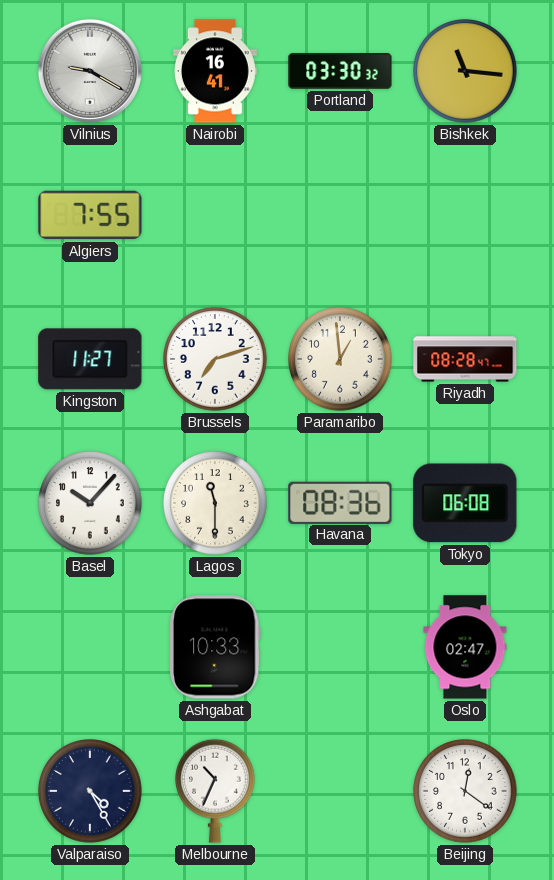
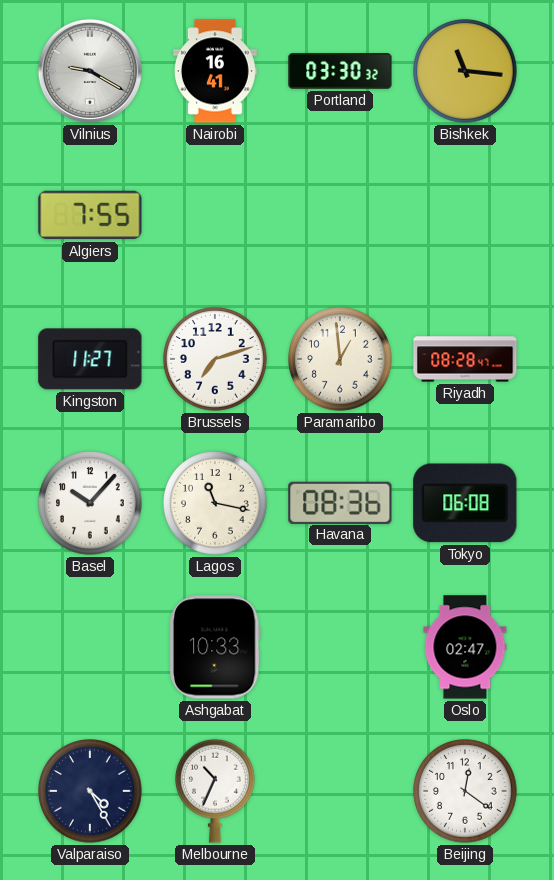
Lagos: 11:30 -> 11:17
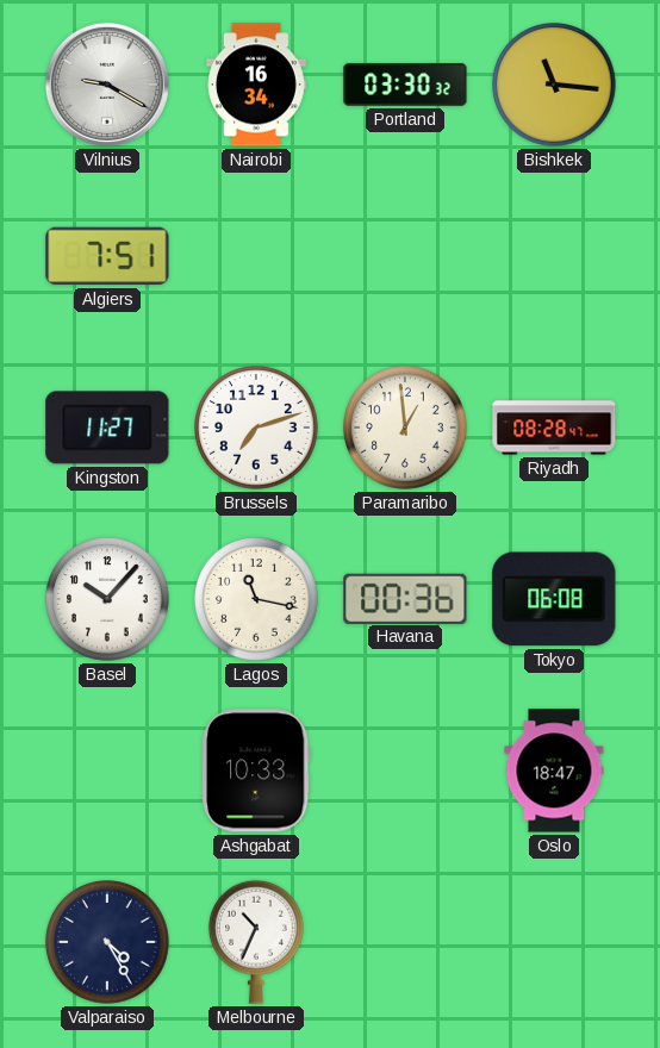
Nairobi: 16:41 -> 16:34
Algiers: 7:55 -> 7:51
Havana: 08:36 -> 00:36
Oslo: 02:47 -> 18:47
Beijing: 12:21 -> none
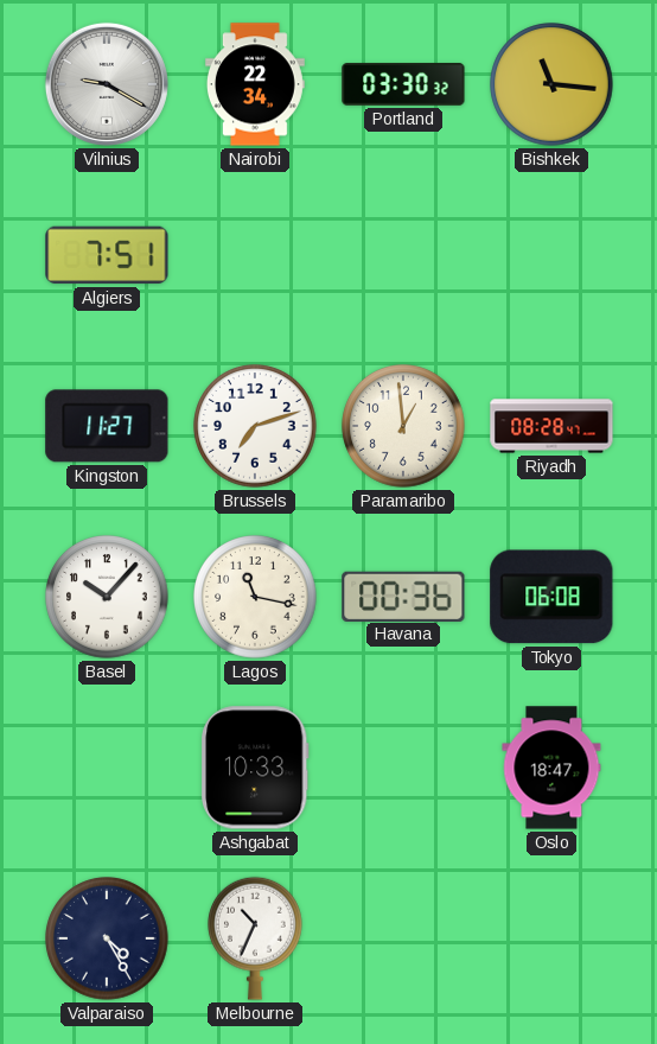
Nairobi: 16:34 -> 22:34
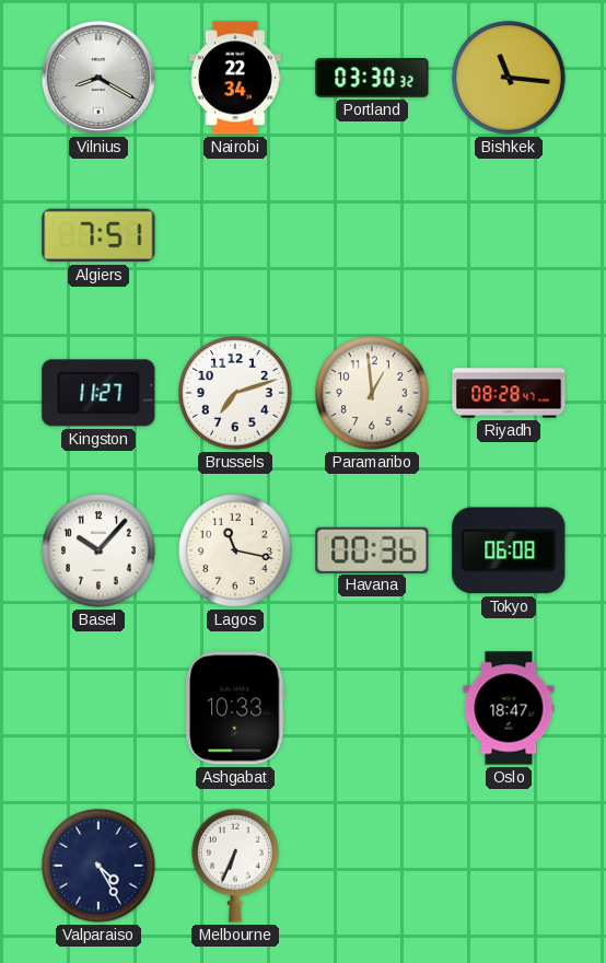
Vilnius: 9:20 -> 8:20
Melbourne: 10:34 -> 6:34
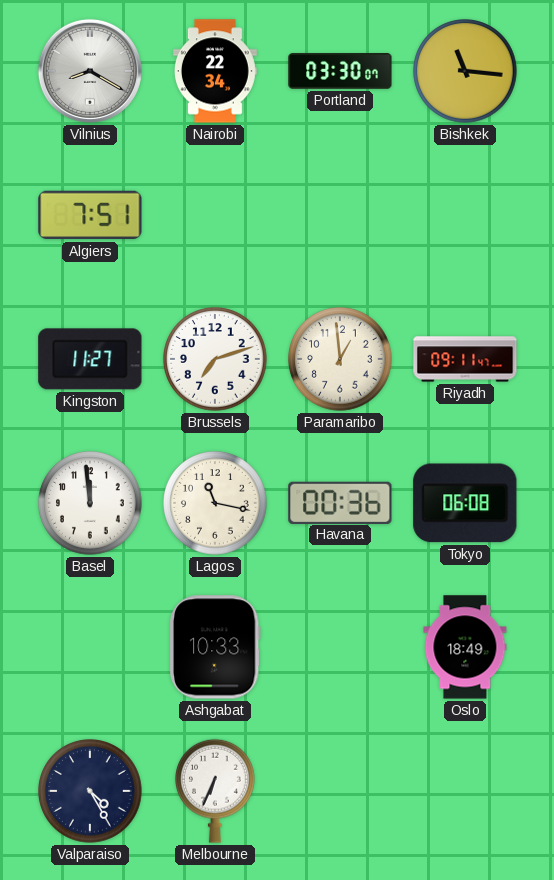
Portland: 03:30:32 -> 03:30:07
Riyadh: 08:28 -> 09:11
Basel: 10:07 -> 11:59
Oslo: 18:47 -> 18:49
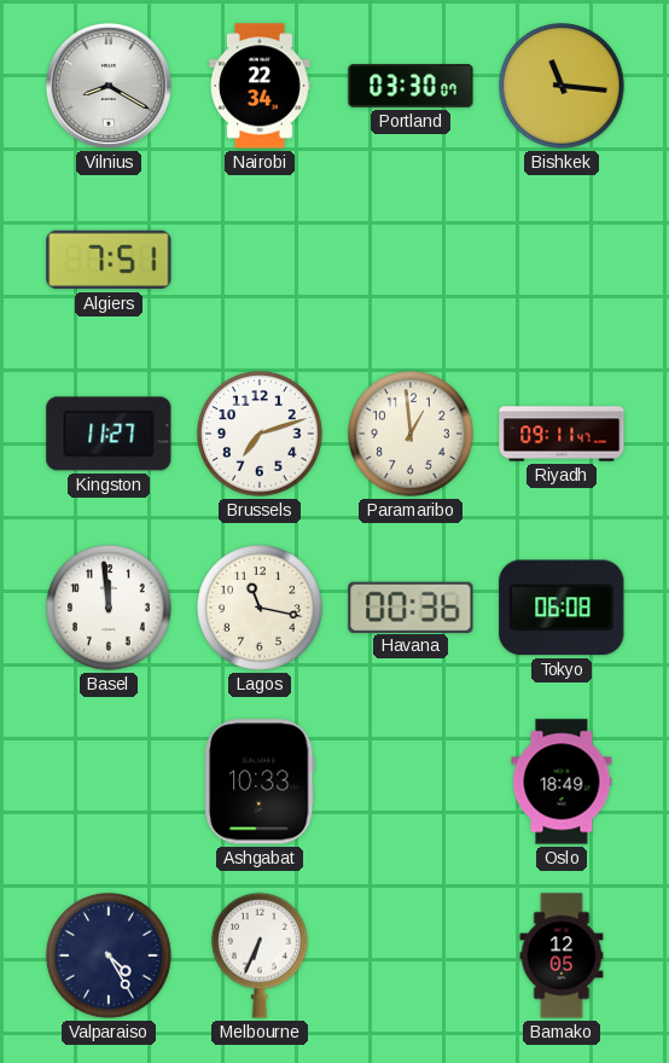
Bamako: none -> 12:05
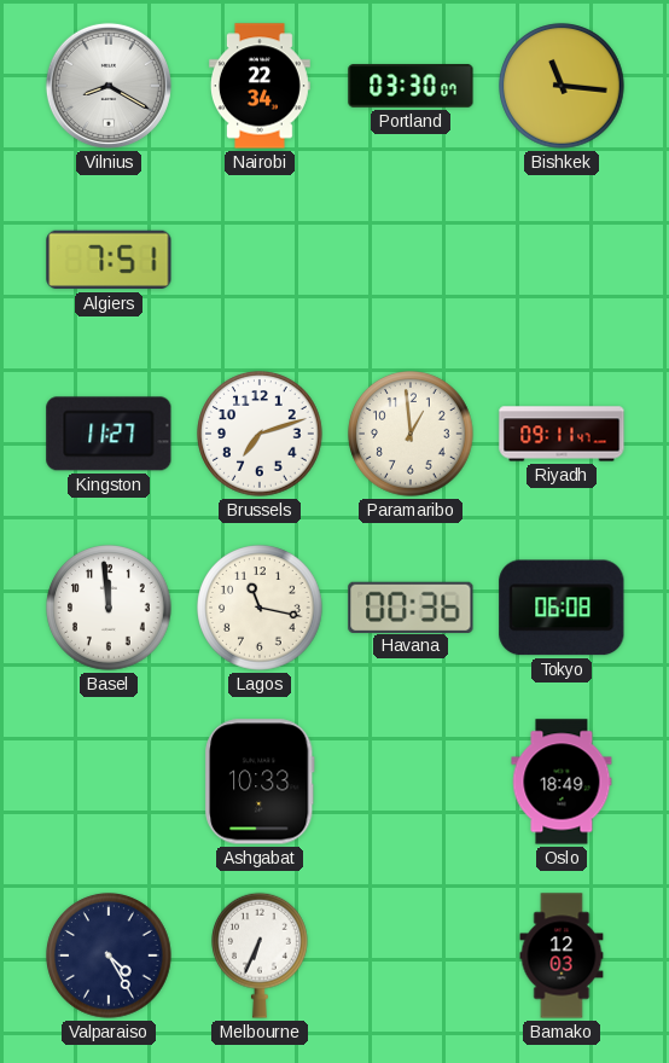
Bamako: 12:05 -> 12:03
